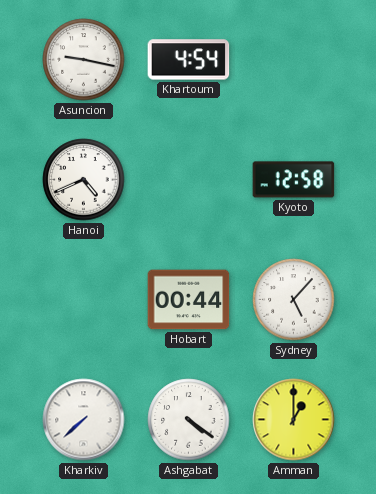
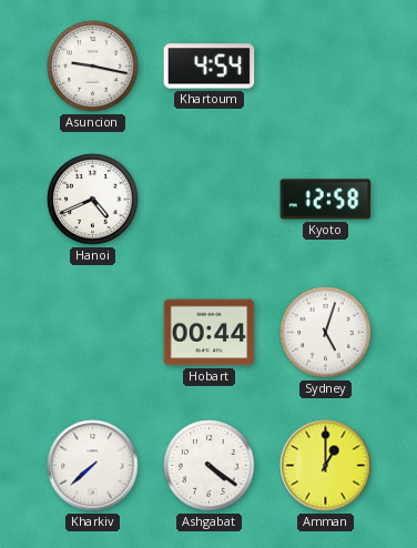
Sydney: 5:07 -> 5:03
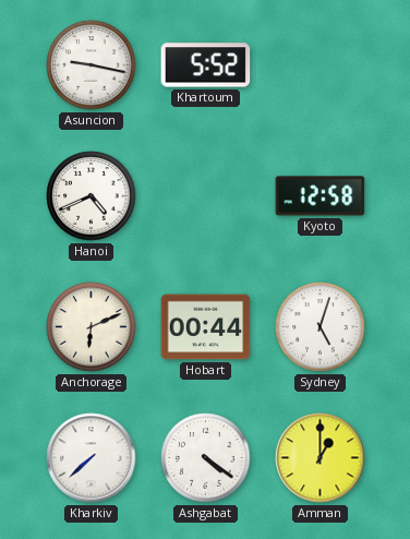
Khartoum: 4:54 -> 5:52
Anchorage: none -> 6:11
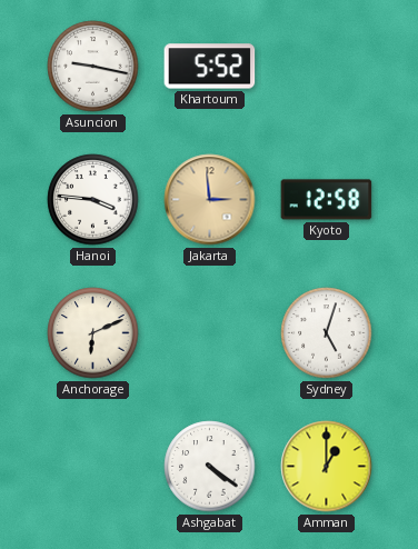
Hanoi: 4:41 -> 3:46
Jakarta: none -> 2:59
Hobart: 00:44 -> none
Kharkiv: 7:38 -> none
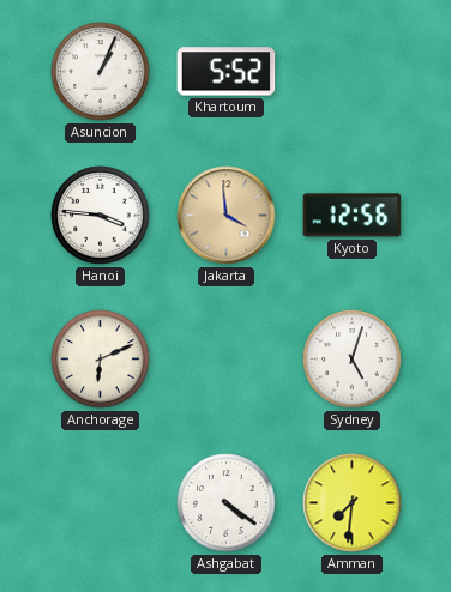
Asuncion: 9:17 -> 1:04
Jakarta: 2:59 -> 3:59
Kyoto: 12:58 -> 12:56
Amman: 1:00 -> 7:31
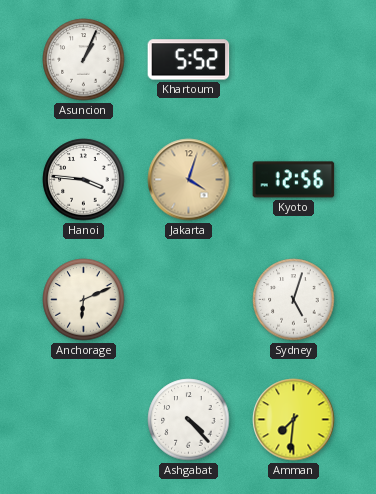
Jakarta: 3:59 -> 4:03
Ashgabat: 4:21 -> 4:23
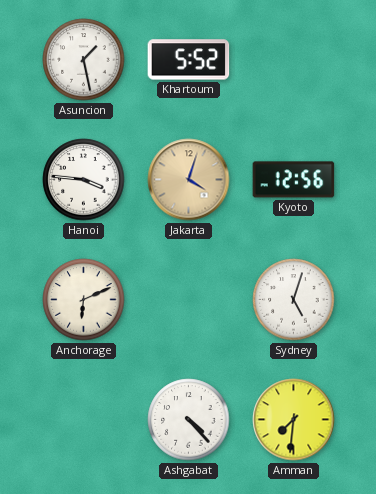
Asuncion: 1:04 -> 1:28
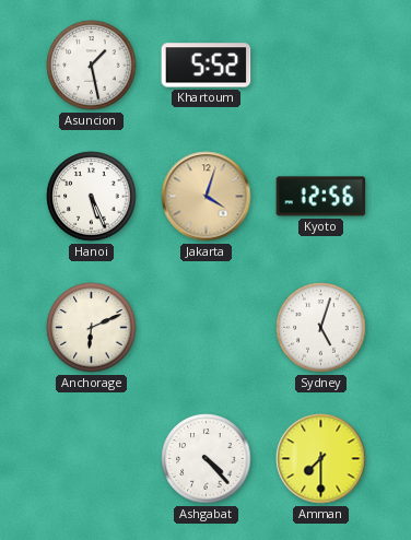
Hanoi: 3:46 -> 5:26
Amman: 7:31 -> 7:30
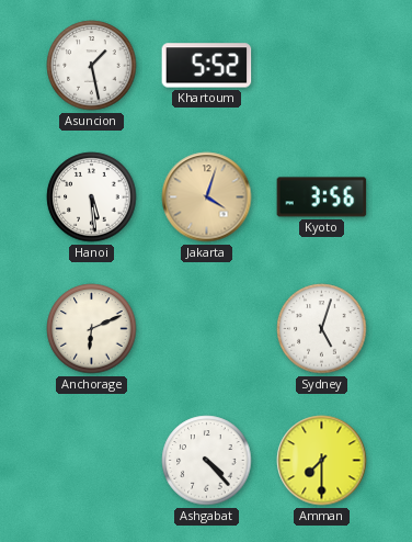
Hanoi: 5:26 -> 5:29
Kyoto: 12:56 -> 3:56
